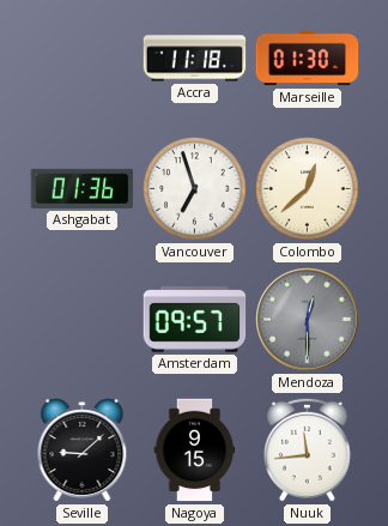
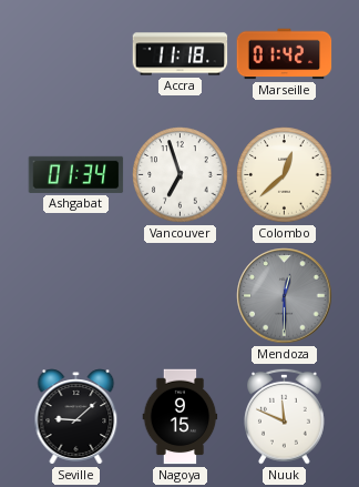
Marseille: 01:30 -> 01:42
Ashgabat: 01:36 -> 01:34
Amsterdam: 09:57 -> none
Nuuk: 11:44 -> 11:49
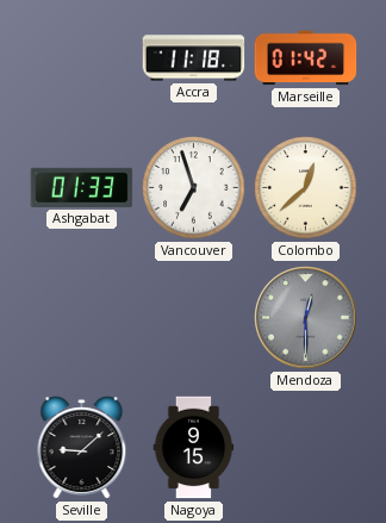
Ashgabat: 01:34 -> 01:33
Nuuk: 11:49 -> none
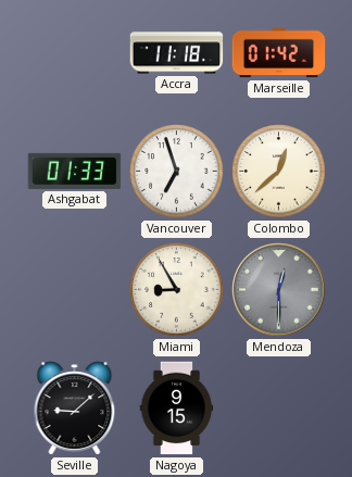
Miami: none -> 8:55
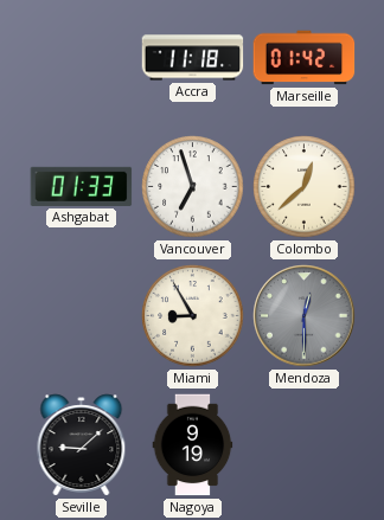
Nagoya: 9:15 -> 9:19
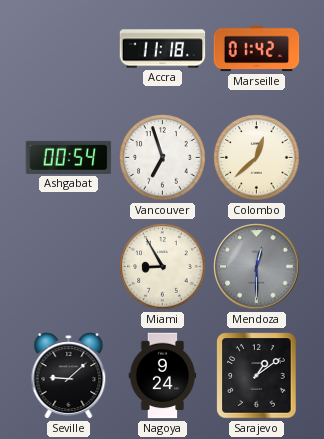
Ashgabat: 01:33 -> 00:54
Nagoya: 9:19 -> 9:24
Sarajevo: none -> 1:09
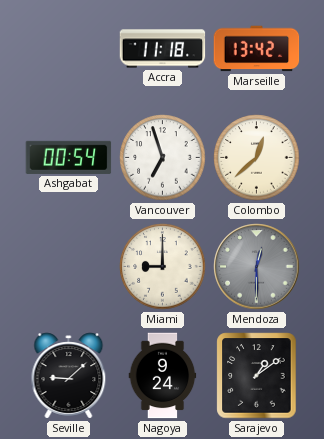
Marseille: 01:42 -> 13:42
Miami: 8:55 -> 9:00
